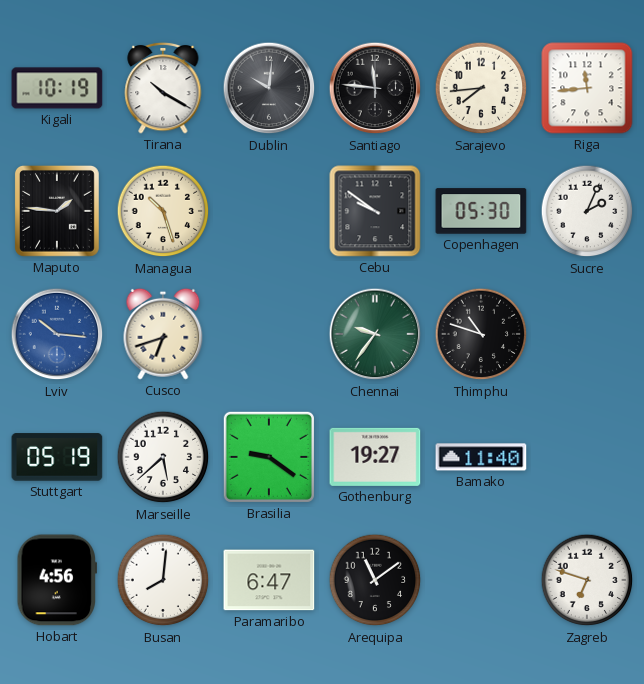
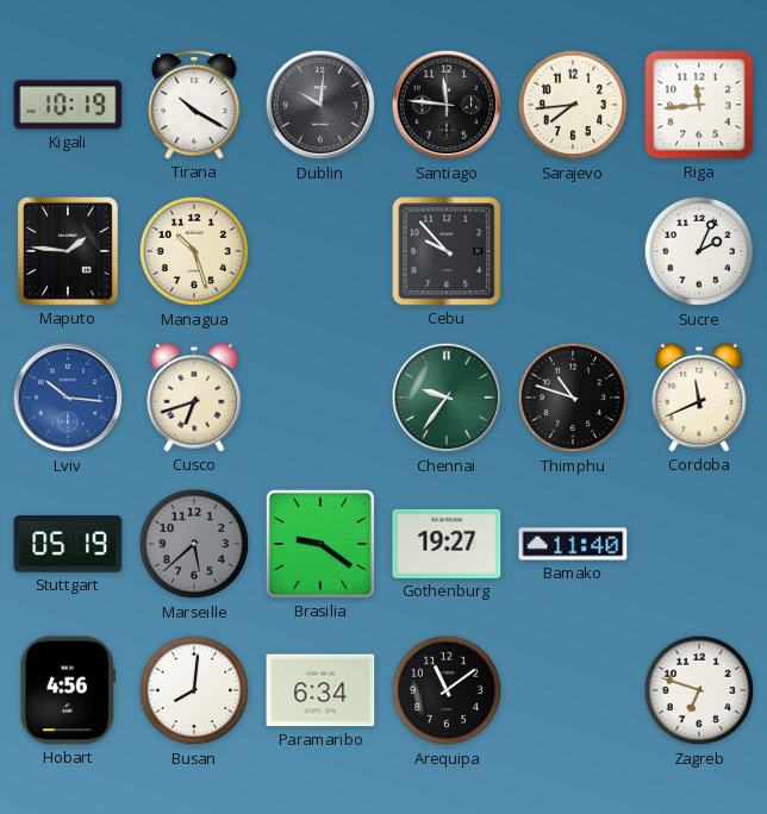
Cebu: 9:51 -> 9:53
Copenhagen: 05:30 -> none
Cordoba: none -> 11:41
Marseille dial: white -> grey
Paramaribo: 6:47 -> 6:34
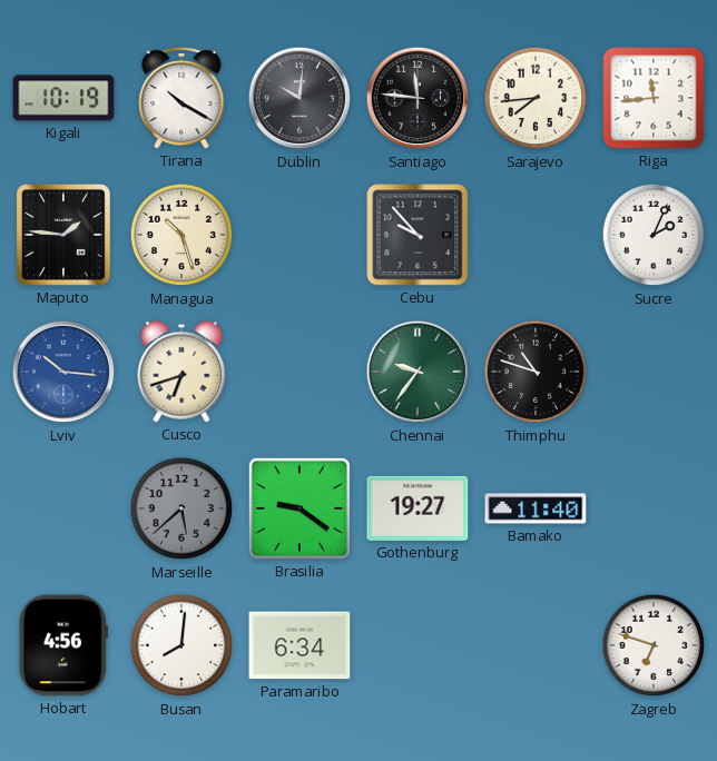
Cordoba: 11:41 -> none
Stuttgart: 05:19 -> none
Arequipa: 11:09 -> none
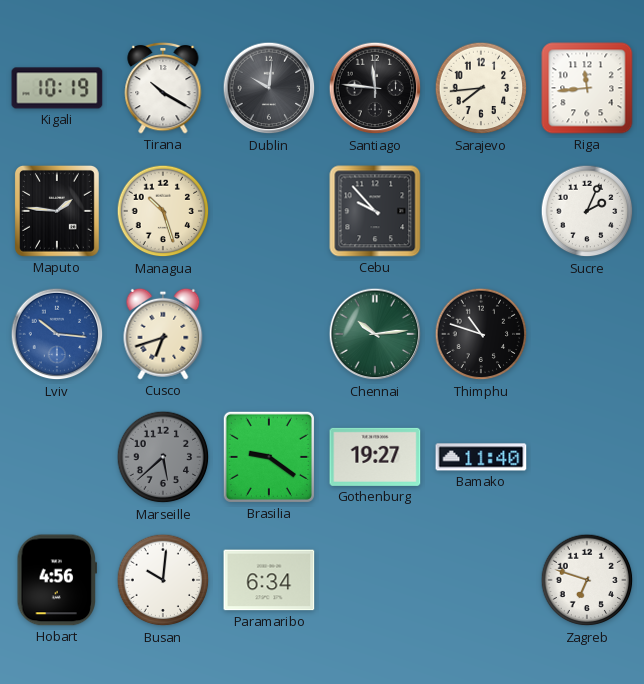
Chennai: 9:36 -> 10:14
Busan: 8:01 -> 10:01
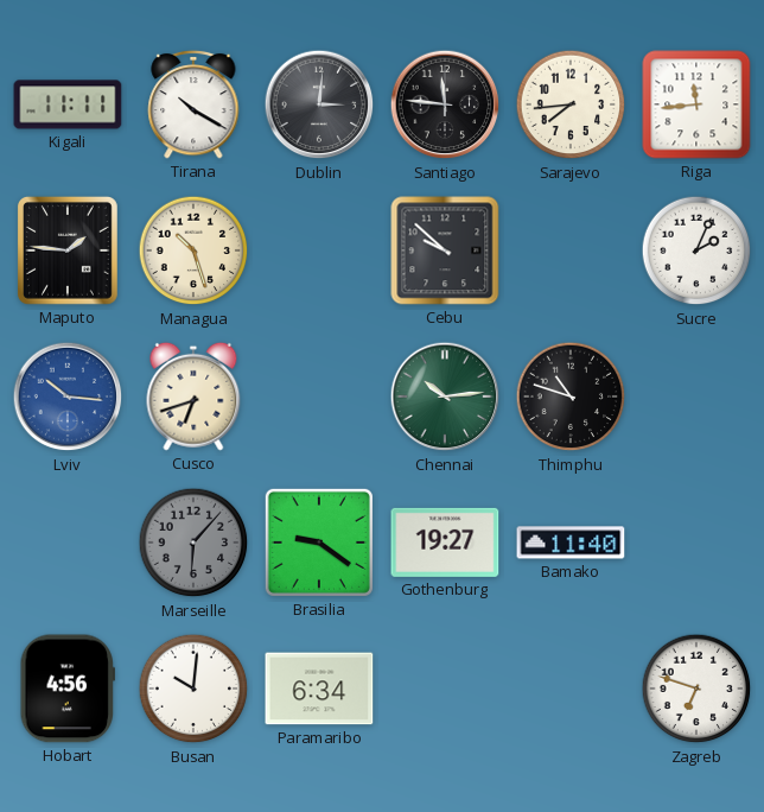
Kigali: 10:19 -> 11:11
Dublin: 10:01 -> 3:01
Cebu: 9:53 -> 9:52
Marseille: 5:38 -> 6:07
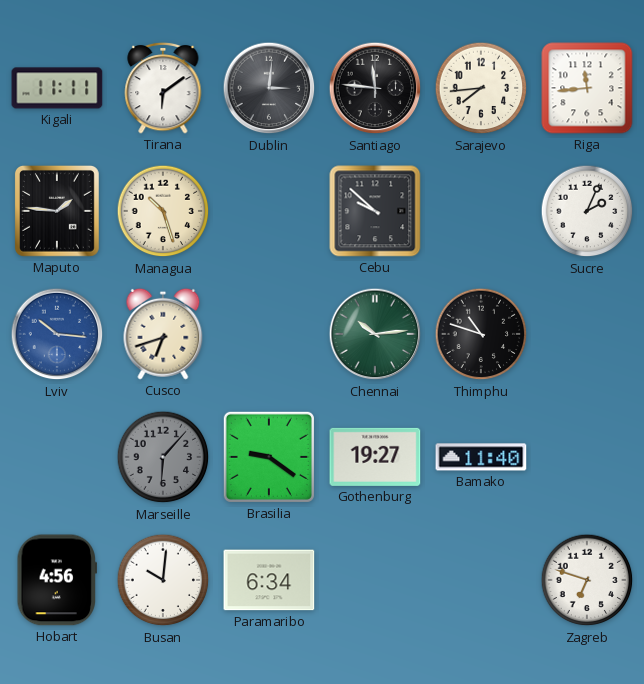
Tirana: 10:20 -> 6:09
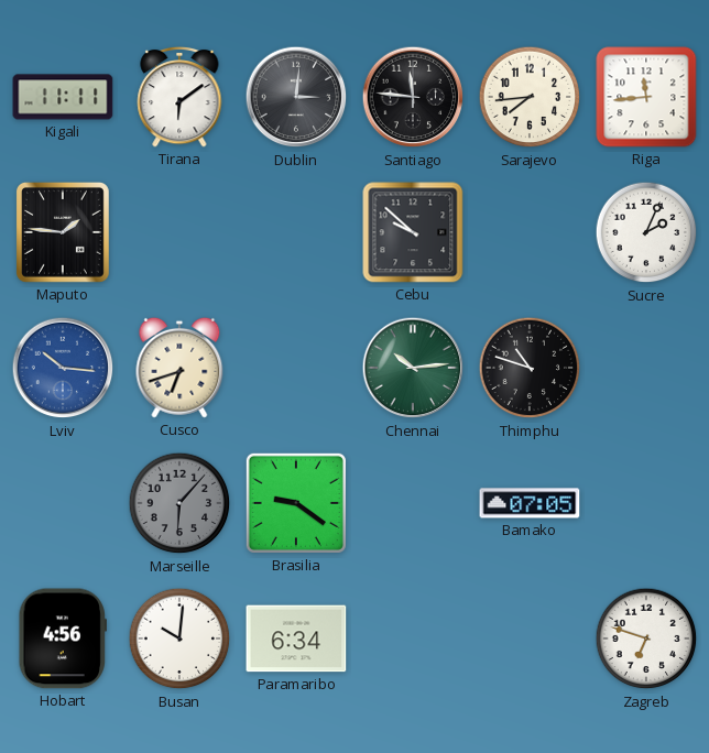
Managua: 10:27 -> none
Gothenburg: 19:27 -> none
Bamako: 11:40 -> 07:05
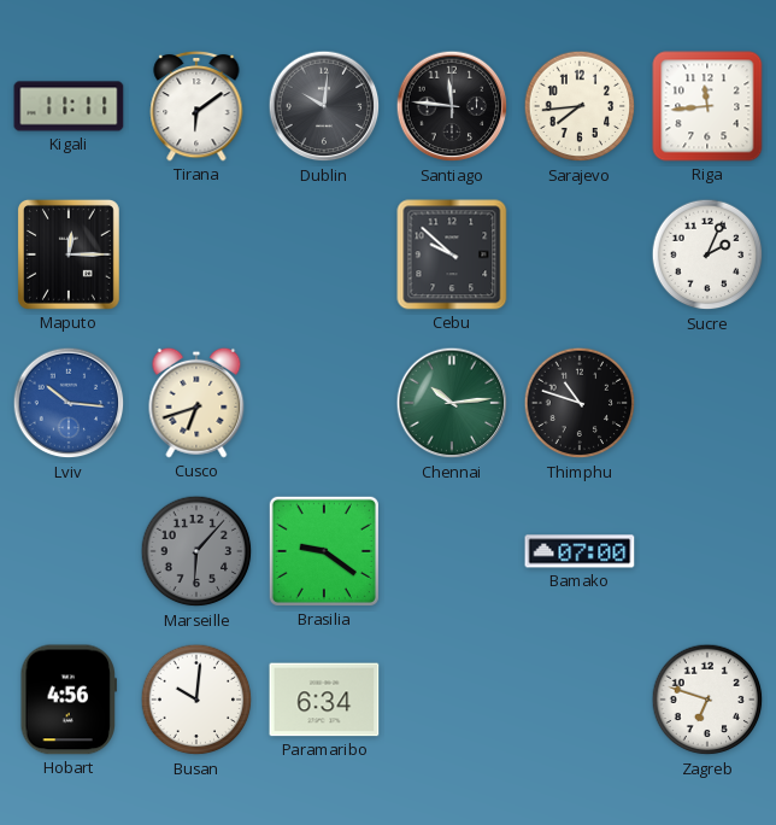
Dublin: 3:01 -> 10:01
Maputo: 1:46 -> 12:15
Bamako: 07:05 -> 07:00
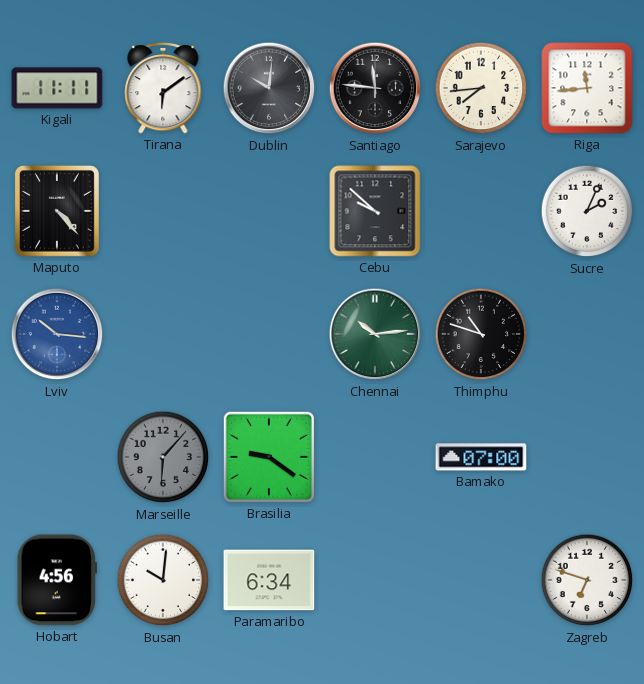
Maputo: 12:15 -> 4:23
Cusco: 6:42 -> none
